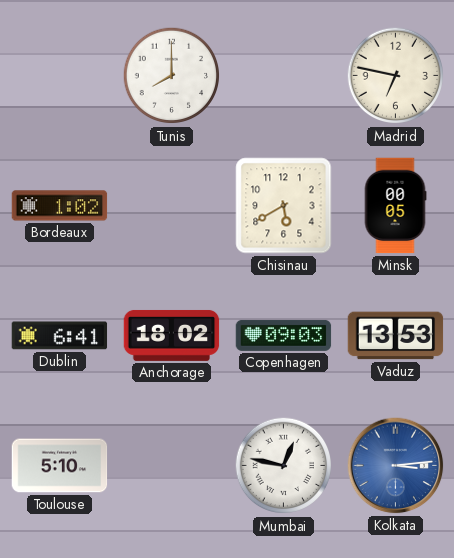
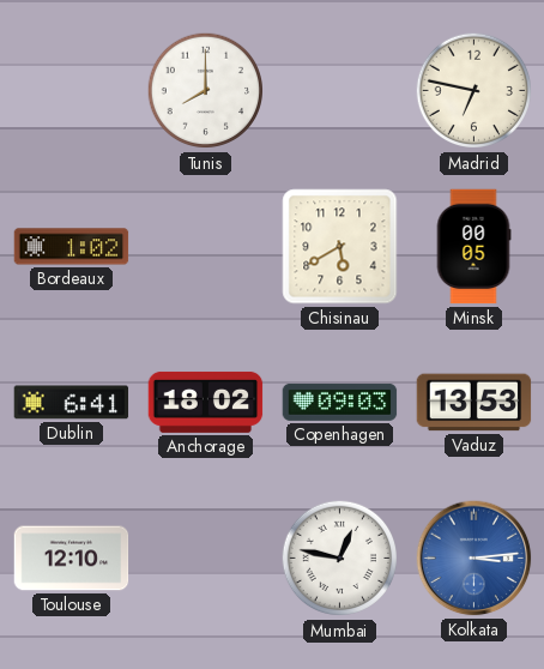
Toulouse: 5:10 -> 12:10
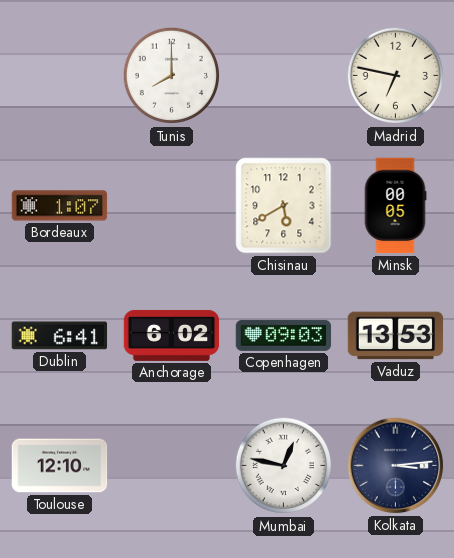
Bordeaux: 1:02 -> 1:07
Anchorage: 18:02 -> 6:02
Kolkata dial: blue -> navy
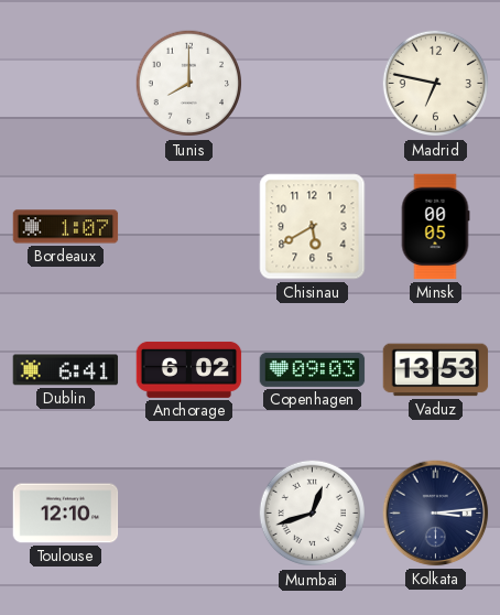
Mumbai: 12:47 -> 12:42
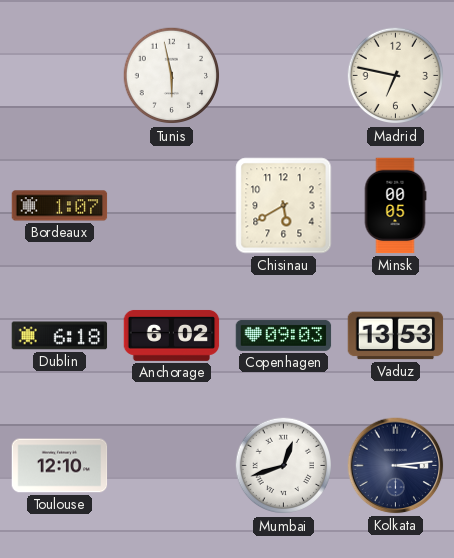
Tunis: 8:00 -> 5:58
Dublin: 6:41 -> 6:18
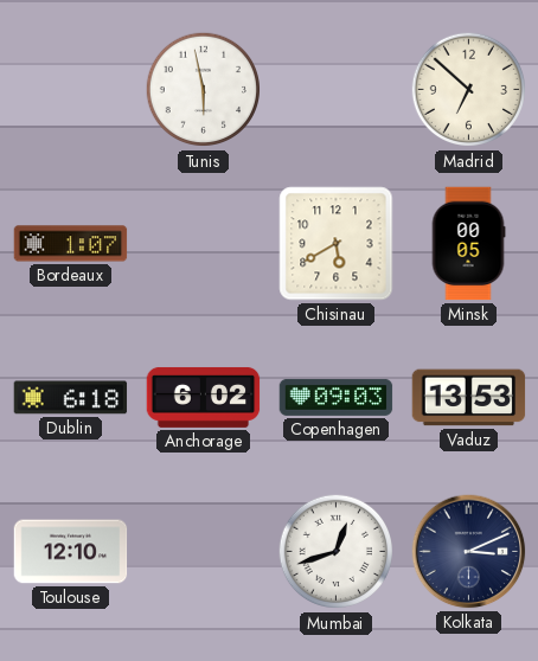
Madrid: 6:47 -> 6:52
Kolkata: 3:14 -> 3:11
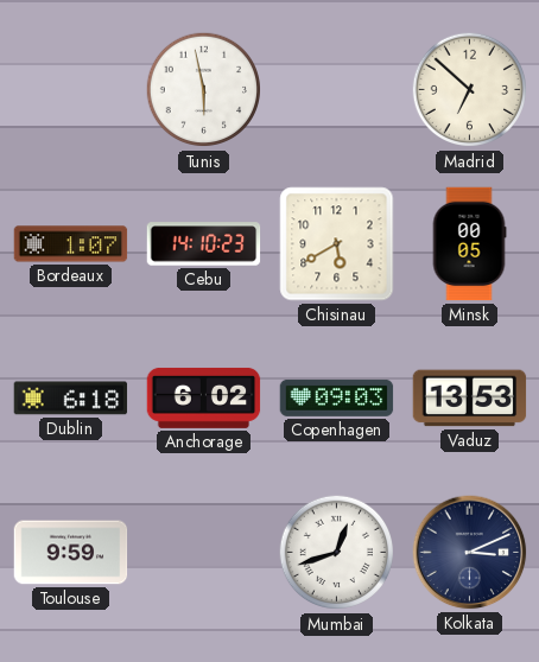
Cebu: none -> 14:10
Toulouse: 12:10 -> 9:59
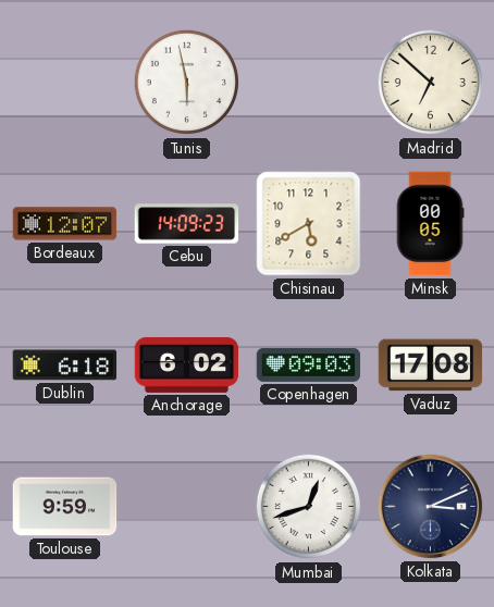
Bordeaux: 1:07 -> 12:07
Cebu: 14:10 -> 14:09
Vaduz: 13:53 -> 17:08
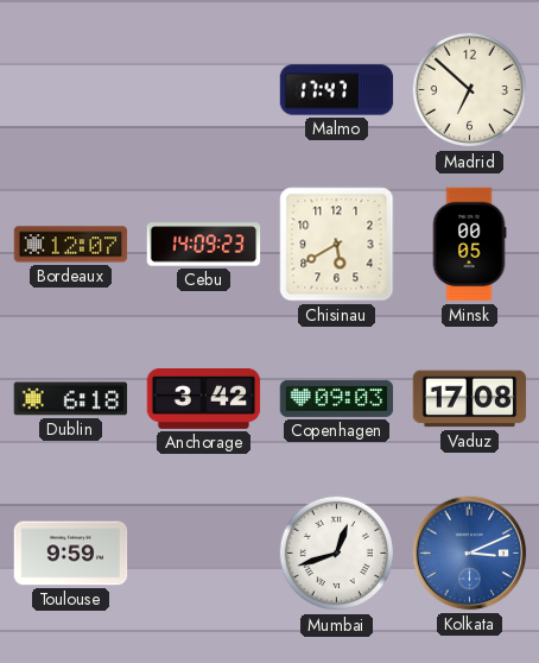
Tunis: 5:58 -> none
Malmo: none -> 17:47
Anchorage: 6:02 -> 3:42
Kolkata dial: navy -> blue
